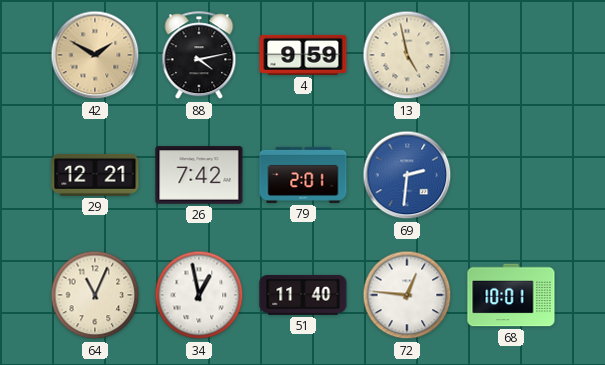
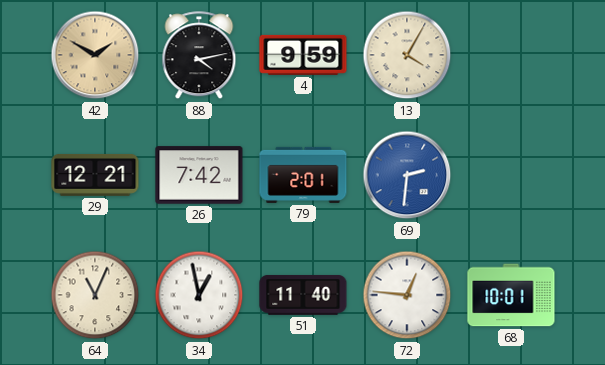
13: 4:58 -> 4:05
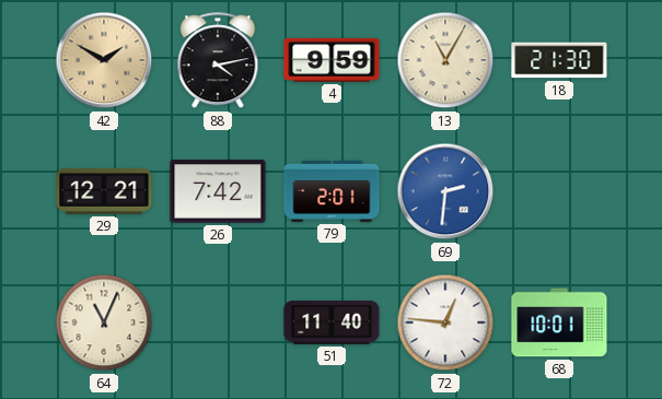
13: 4:05 -> 11:05
18: none -> 21:30
34: 12:58 -> none
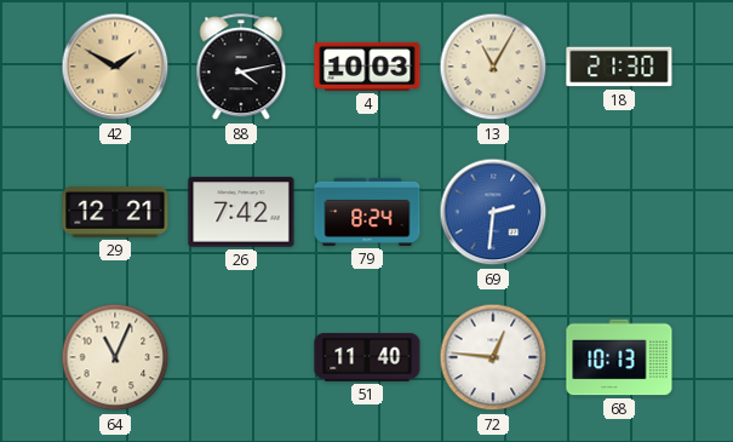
4: 9:59 -> 10:03
79: 2:01 -> 8:24
68: 10:01 -> 10:13
